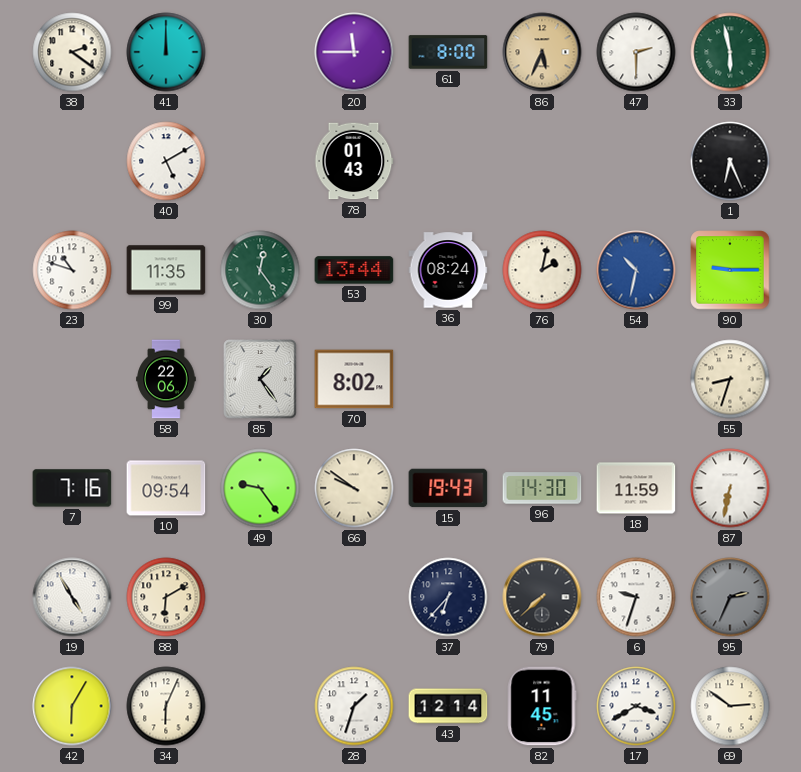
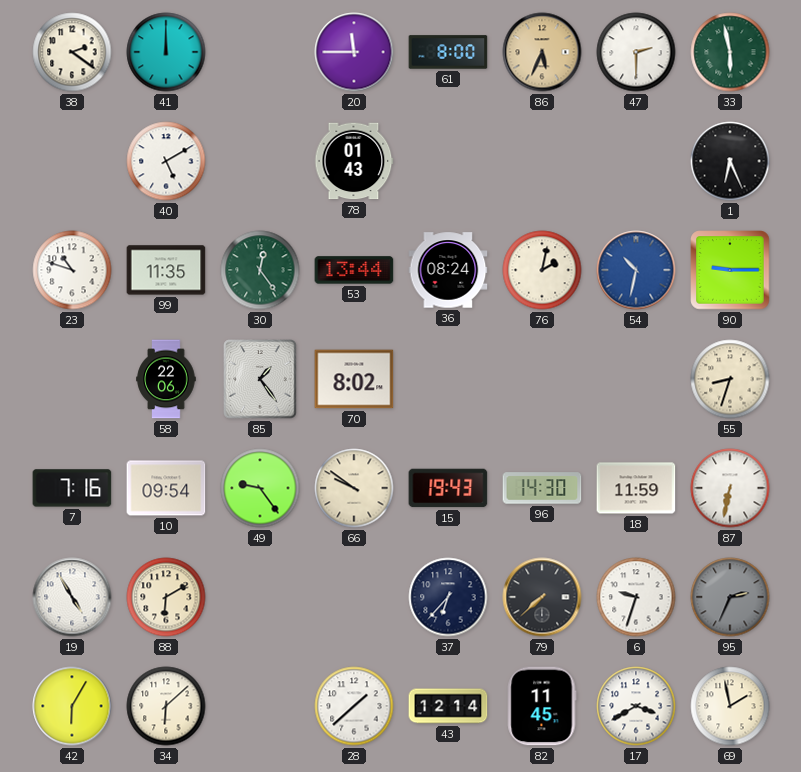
34: 6:04 -> 6:08
28: 1:33 -> 1:38
69: 2:51 -> 1:58
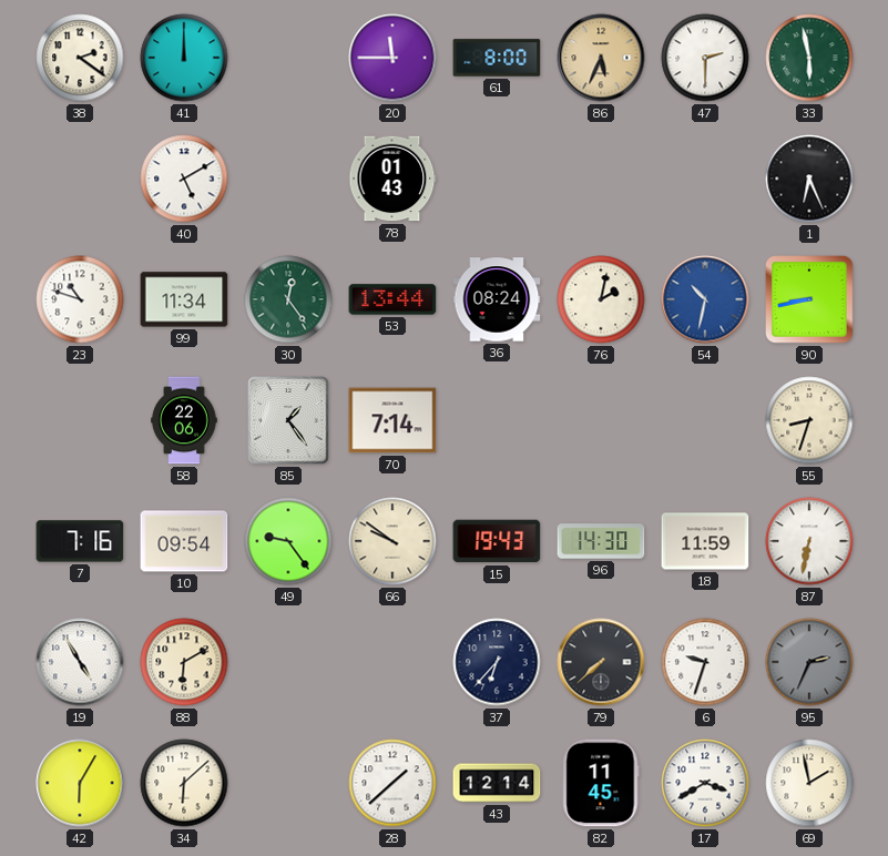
99: 11:35 -> 11:34
90: 9:15 -> 8:43
70: 8:02 -> 7:14
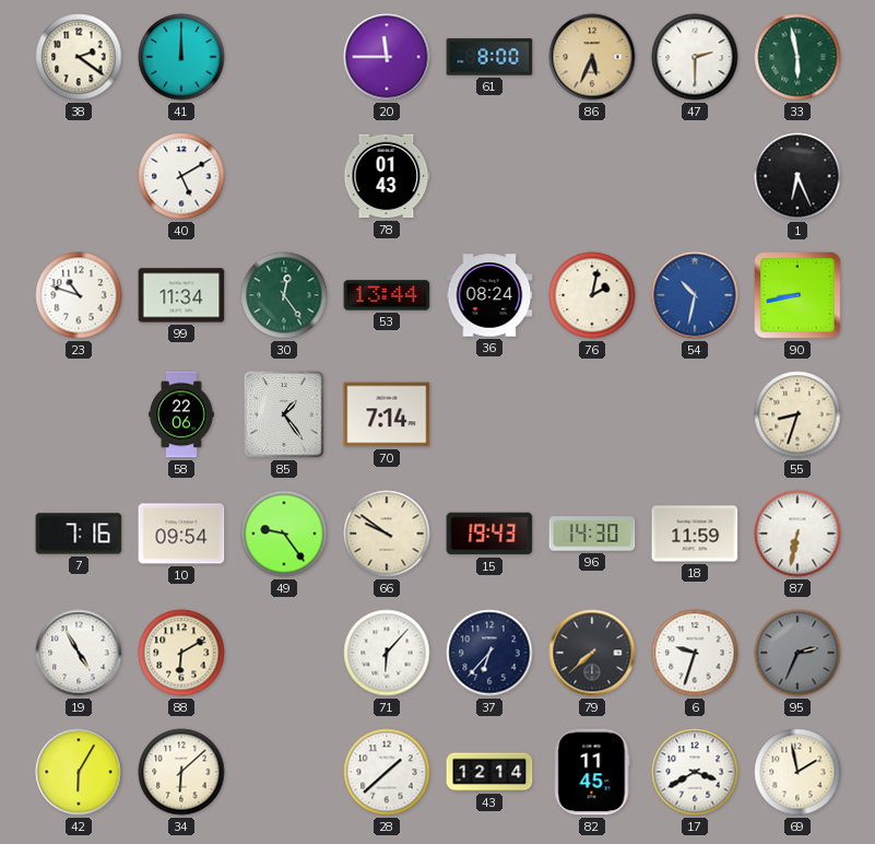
71: none -> 6:07
